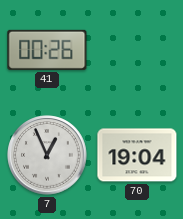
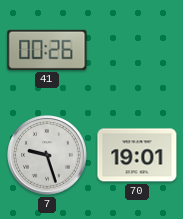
7: 12:56 -> 9:27
70: 19:04 -> 19:01
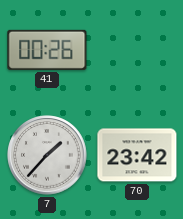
7: 9:27 -> 1:37
70: 19:01 -> 23:42
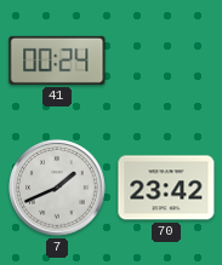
41: 00:26 -> 00:24
7: 1:37 -> 1:41
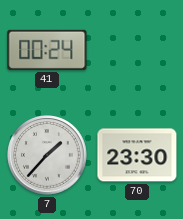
7: 1:41 -> 1:37
70: 23:42 -> 23:30
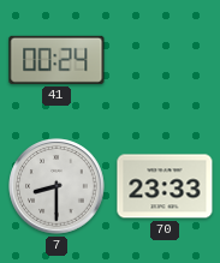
7: 1:37 -> 8:30
70: 23:30 -> 23:33
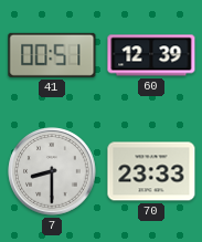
41: 00:24 -> 00:51
60: none -> 12:39
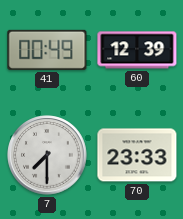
41: 00:51 -> 00:49
7: 8:30 -> 7:30
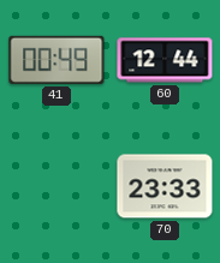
60: 12:39 -> 12:44
7: 7:30 -> none
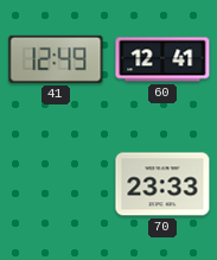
41: 00:49 -> 12:49
60: 12:44 -> 12:41
